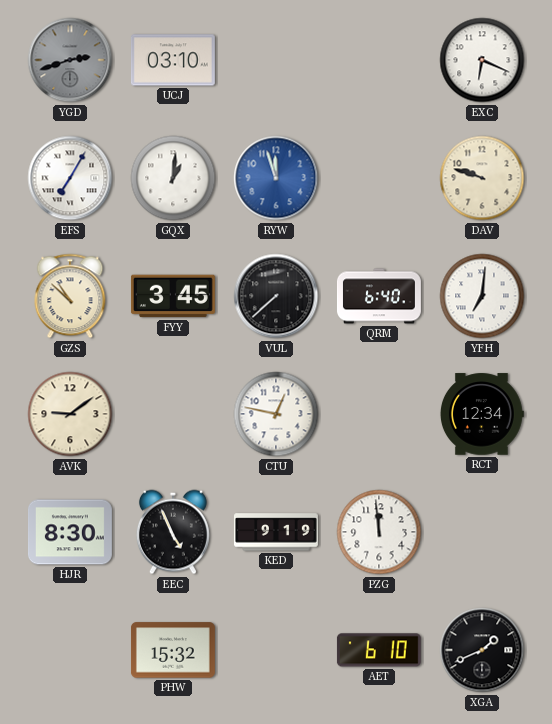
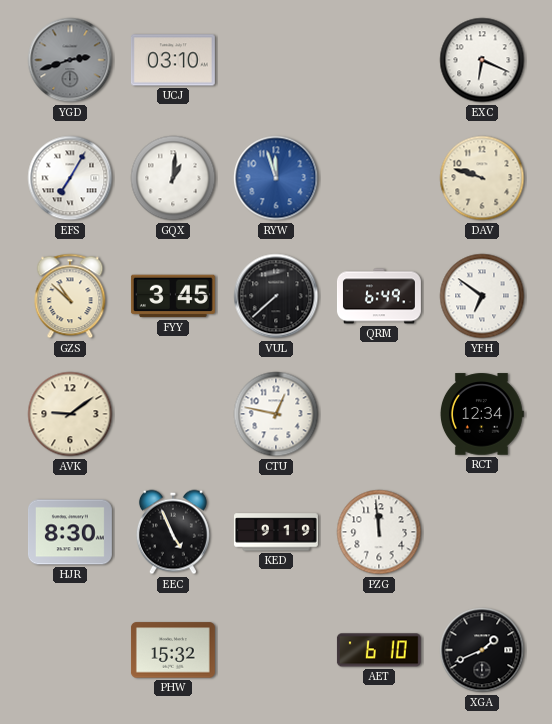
QRM: 6:40 -> 6:49
YFH: 7:01 -> 6:51
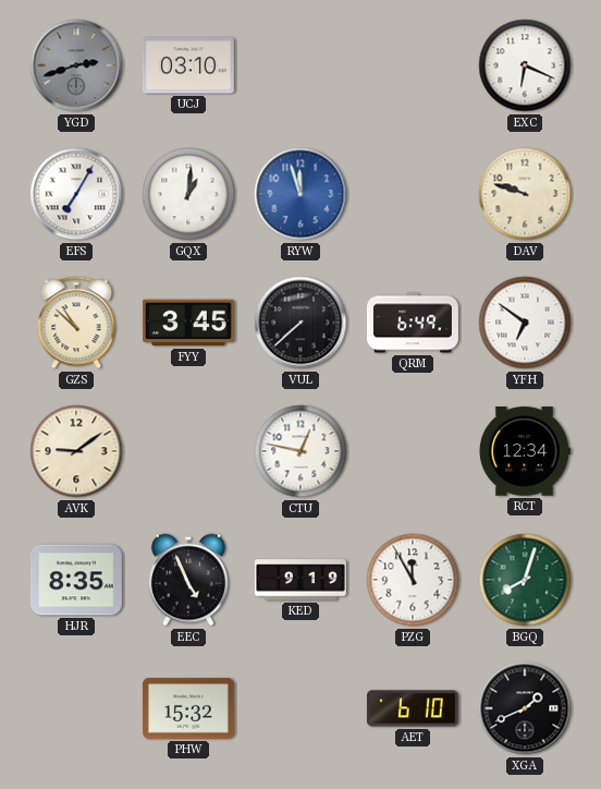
HJR: 8:30 -> 8:35
PZG: 11:59 -> 11:55
BGQ: none -> 8:03
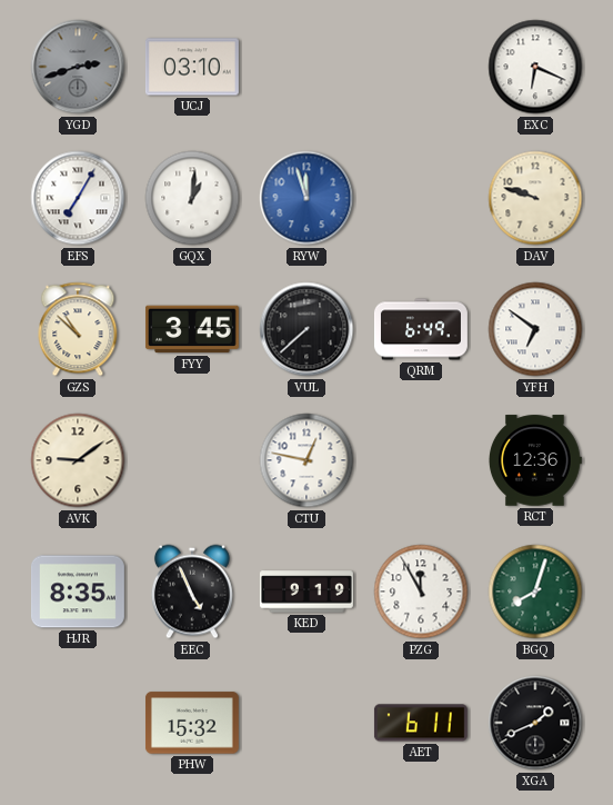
RCT: 12:34 -> 12:36
AET: 6:10 -> 6:11
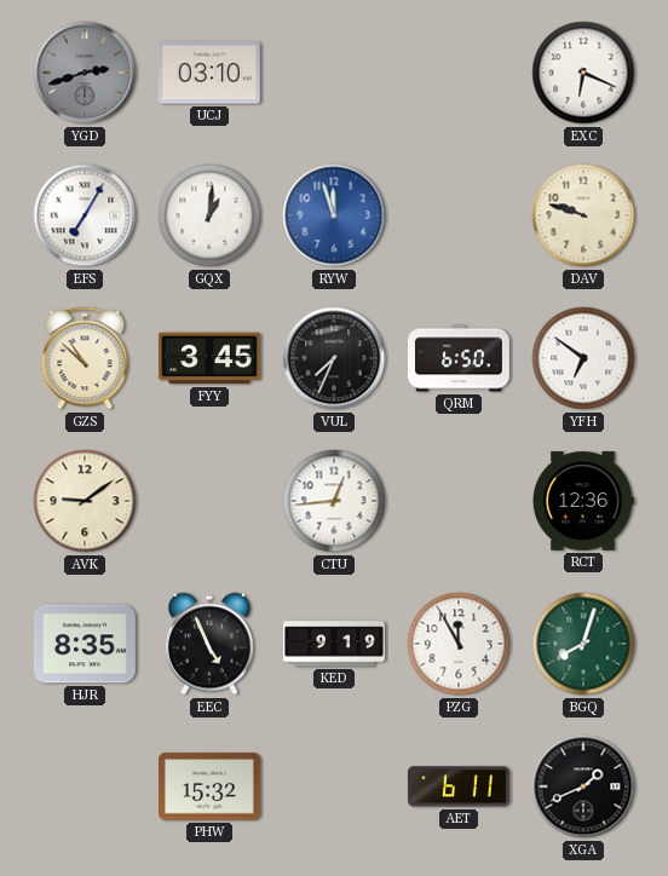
VUL: 7:38 -> 7:34
QRM: 6:49 -> 6:50
CTU: 12:47 -> 12:44
